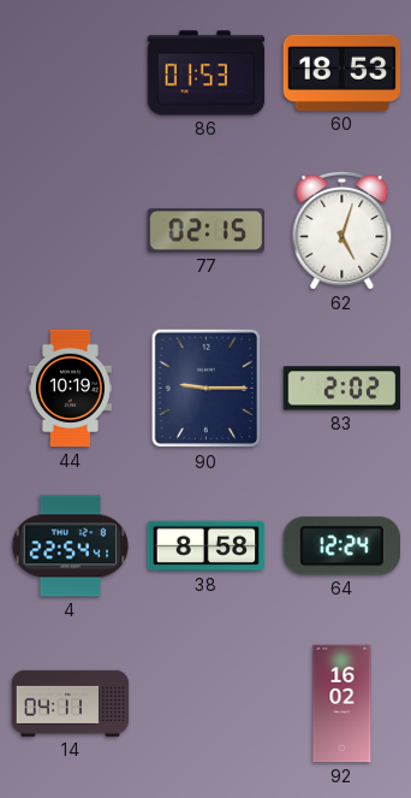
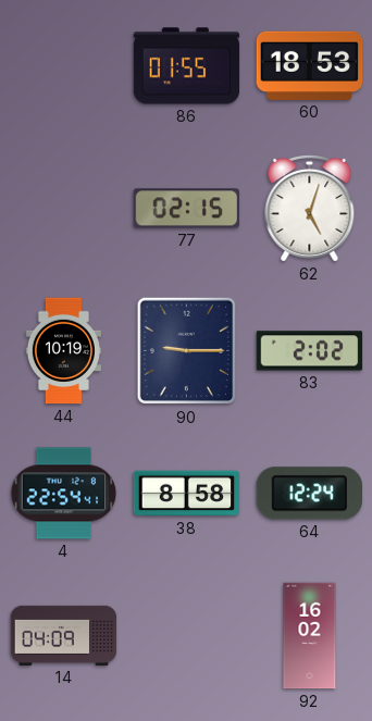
86: 01:53 -> 01:55
14: 04:11 -> 04:09
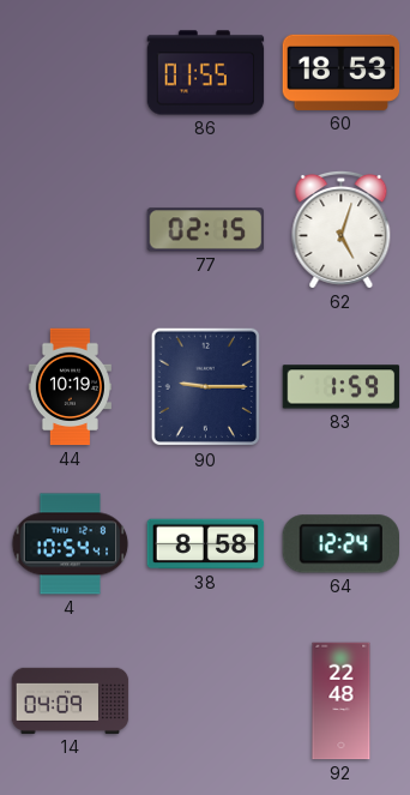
83: 2:02 -> 1:59
4: 22:54 -> 10:54
92: 16:02 -> 22:48
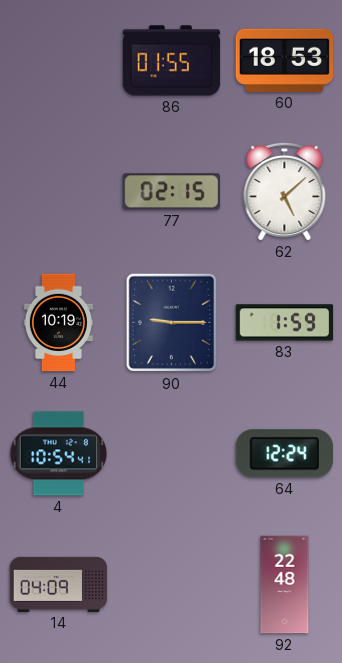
62: 5:03 -> 5:08
38: 8:58 -> none
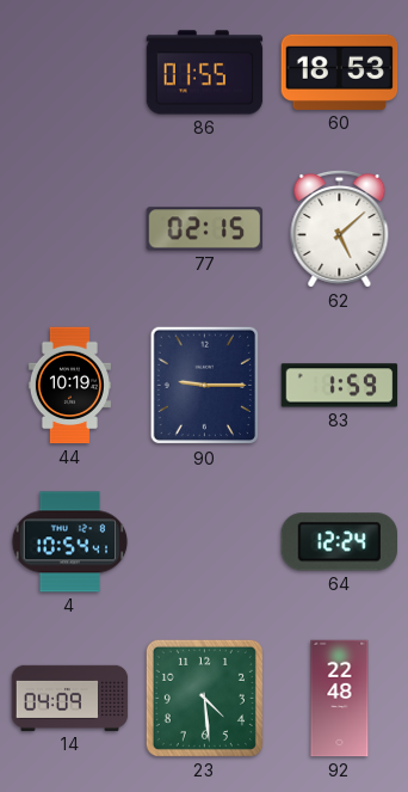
23: none -> 4:29
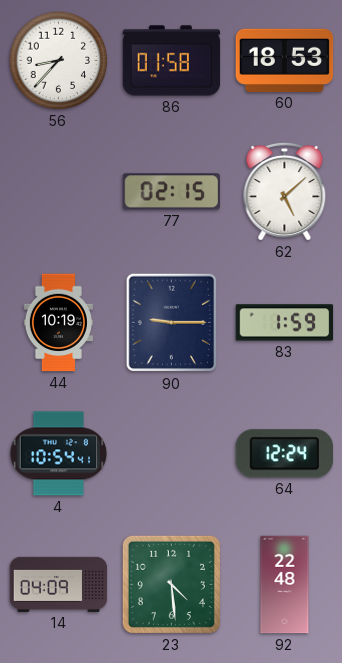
56: none -> 8:37
86: 01:55 -> 01:58
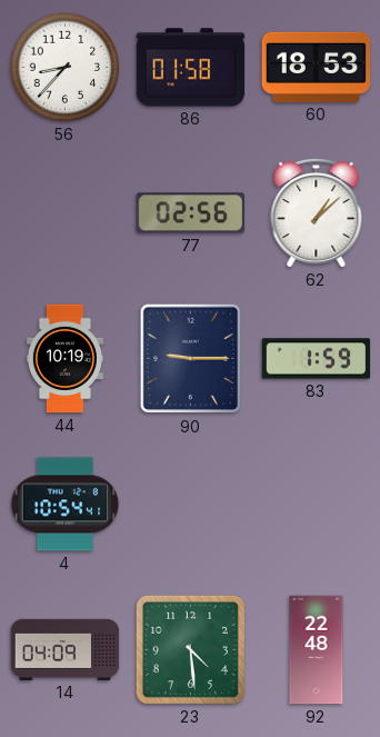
77: 02:15 -> 02:56
62: 5:08 -> 1:08
64: 12:24 -> none
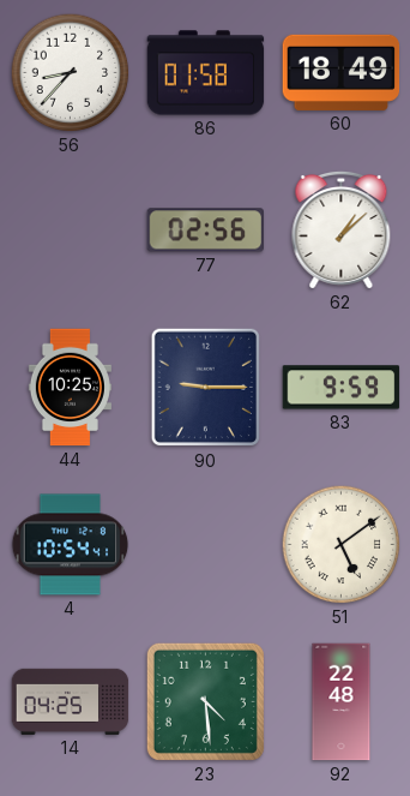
60: 18:53 -> 18:49
44: 10:19 -> 10:25
83: 1:59 -> 9:59
51: none -> 5:09
14: 04:09 -> 04:25
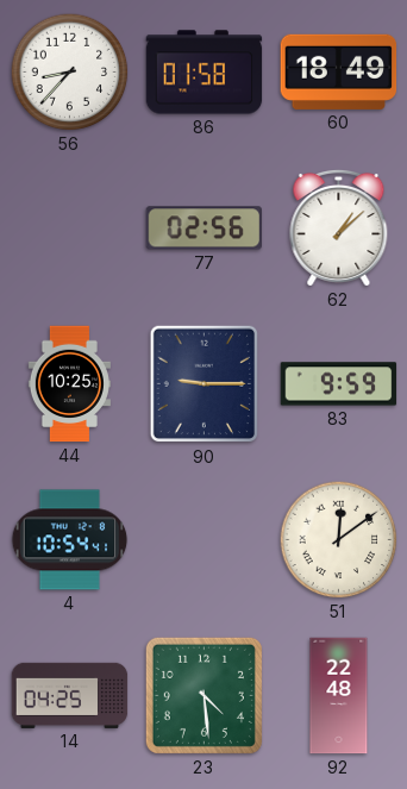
51: 5:09 -> 12:09
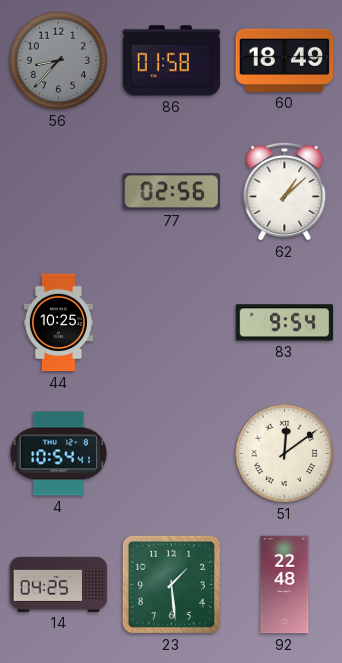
56 dial: white -> grey
90: 9:15 -> none
83: 9:59 -> 9:54
23: 4:29 -> 1:29
